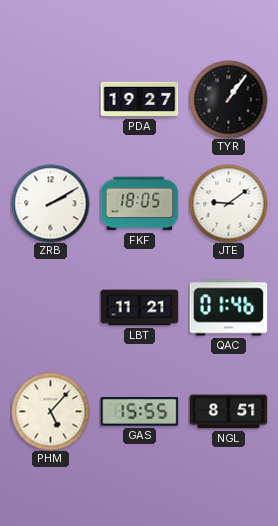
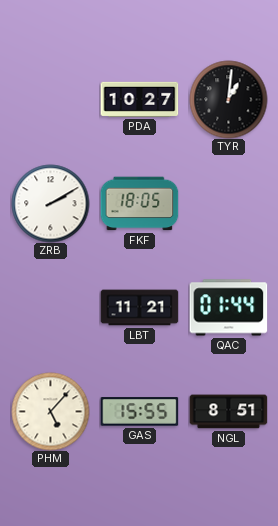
PDA: 19:27 -> 10:27
TYR: 1:06 -> 1:01
JTE: 9:09 -> none
QAC: 01:46 -> 01:44
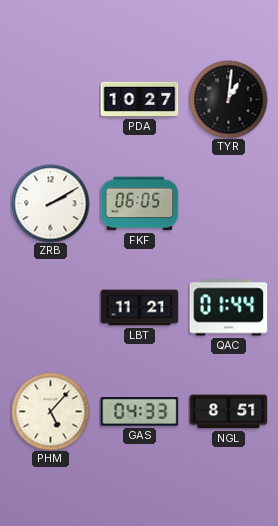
FKF: 18:05 -> 06:05
GAS: 15:55 -> 04:33
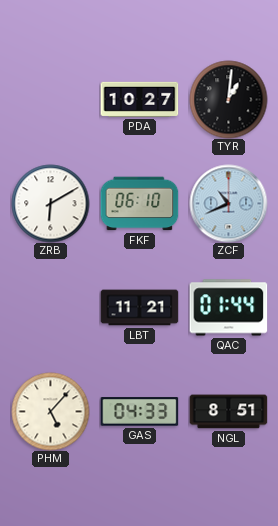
ZRB: 2:10 -> 6:10
FKF: 06:05 -> 06:10
ZCF: none -> 10:41
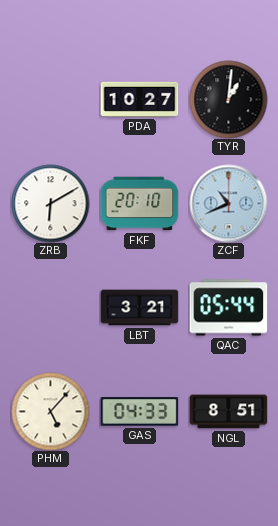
FKF: 06:10 -> 20:10
LBT: 11:21 -> 3:21
QAC: 01:44 -> 05:44
